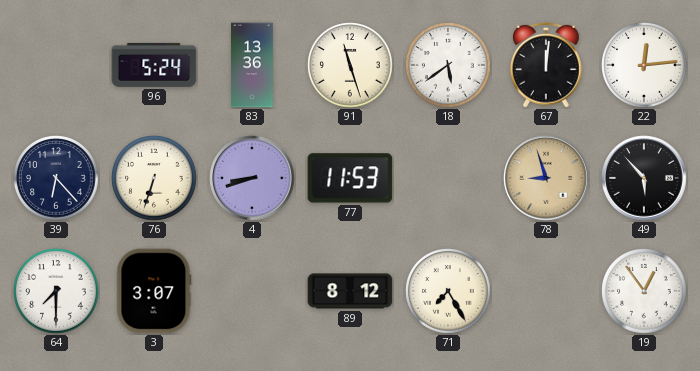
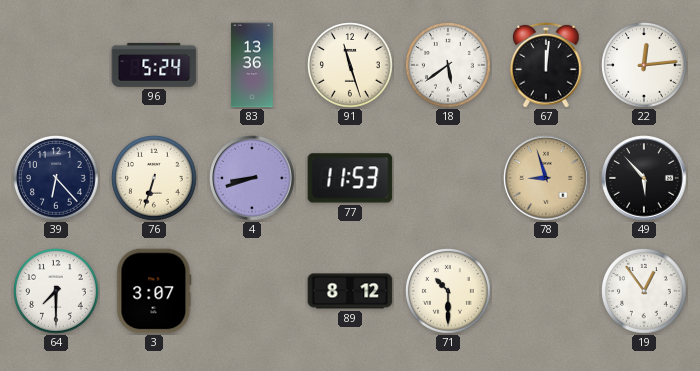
71: 7:25 -> 10:30
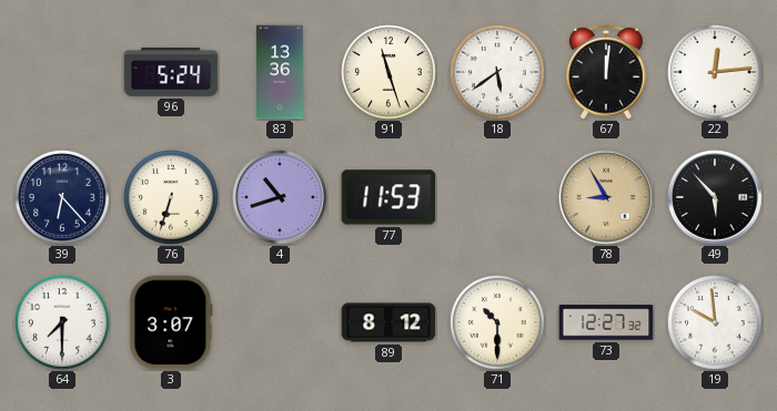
4: 8:42 -> 10:42
78: 8:57 -> 8:55
73: none -> 12:27
19: 12:54 -> 9:59
